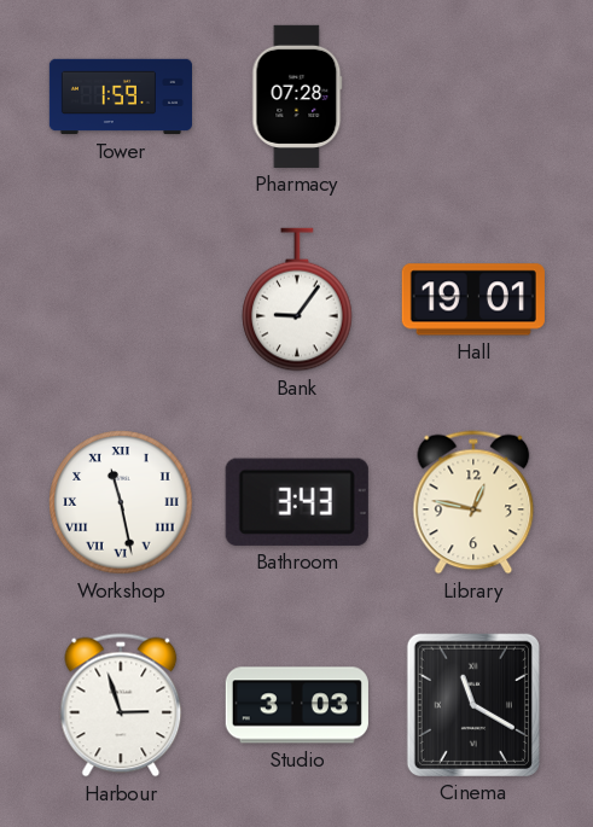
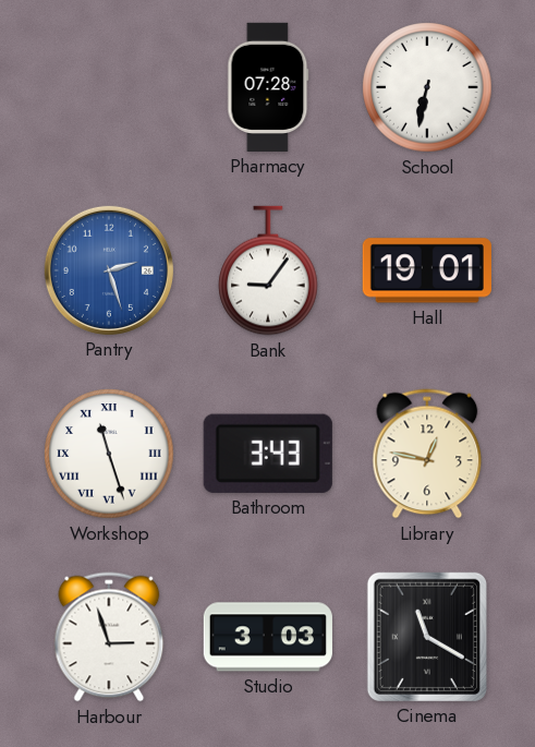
Tower: 1:59 -> none
School: none -> 6:32
Pantry: none -> 2:27
Workshop: 11:28 -> 11:27
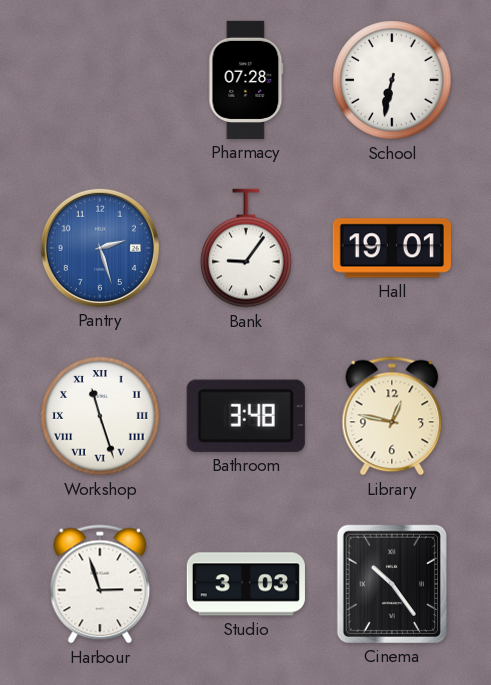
Bathroom: 3:43 -> 3:48
Cinema: 11:20 -> 10:24
